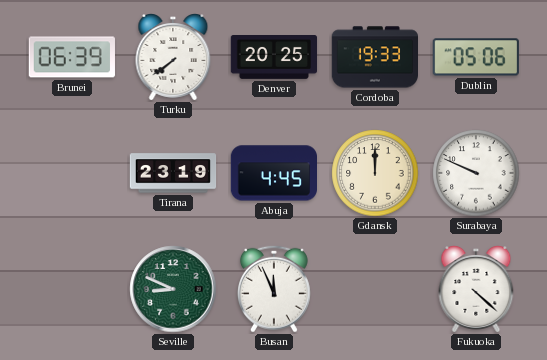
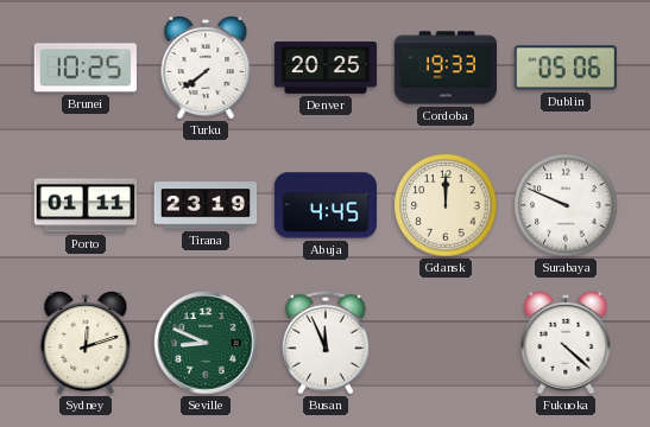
Brunei: 06:39 -> 10:25
Porto: none -> 01:11
Sydney: none -> 12:12
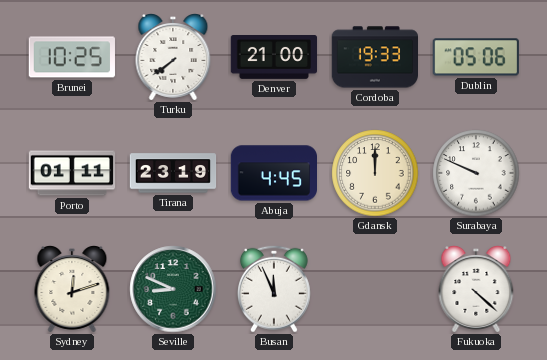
Denver: 20:25 -> 21:00
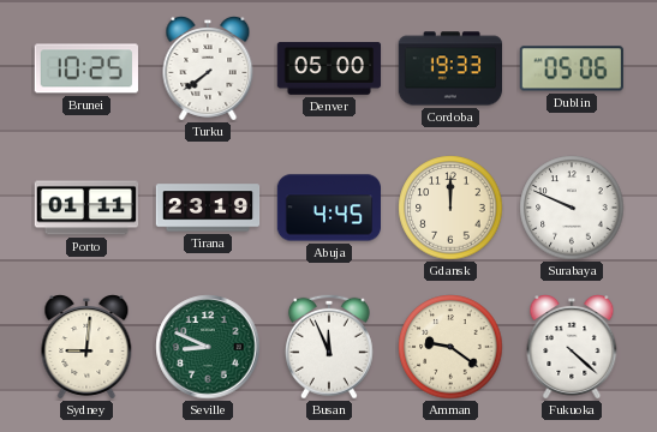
Denver: 21:00 -> 05:00
Sydney: 12:12 -> 9:01
Amman: none -> 9:21
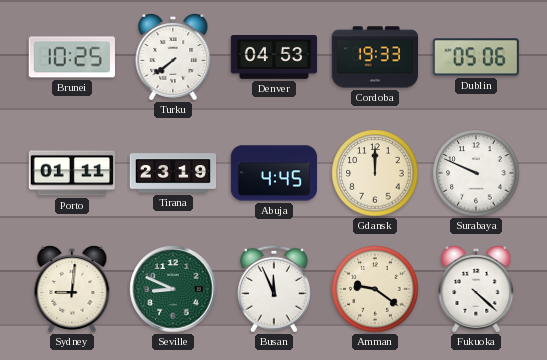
Denver: 05:00 -> 04:53
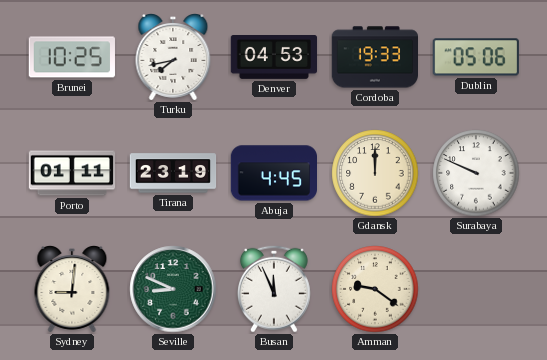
Turku: 7:39 -> 7:43
Fukuoka: 4:22 -> none
